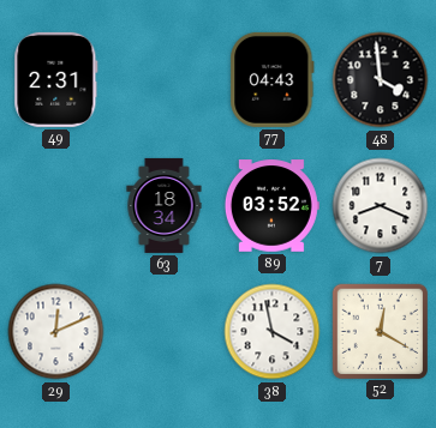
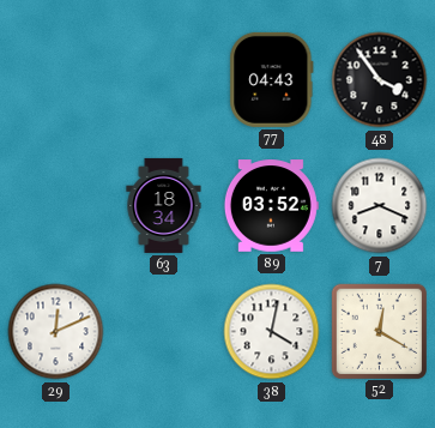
49: 2:31 -> none
48: 3:59 -> 3:54
38: 3:58 -> 4:02
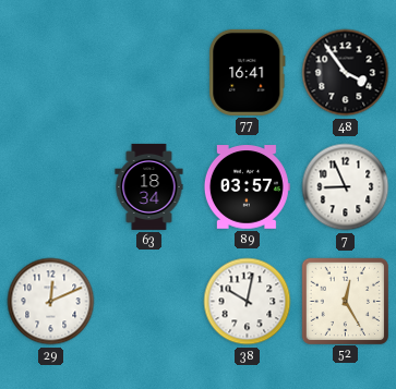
77: 04:43 -> 16:41
89: 03:52 -> 03:57
7: 8:19 -> 8:56
38: 4:02 -> 10:02
52: 12:20 -> 12:25
